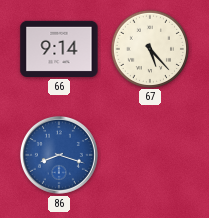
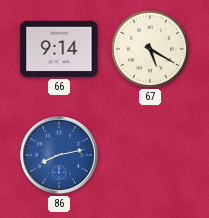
67: 5:23 -> 5:20
86: 8:18 -> 8:13
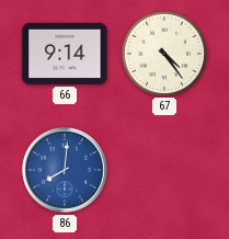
67: 5:20 -> 4:24
86: 8:13 -> 8:01
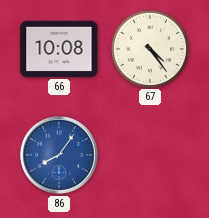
66: 9:14 -> 10:08
86: 8:01 -> 8:06
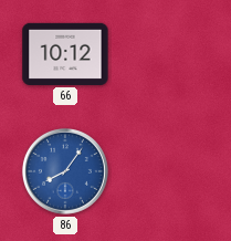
66: 10:08 -> 10:12
67: 4:24 -> none
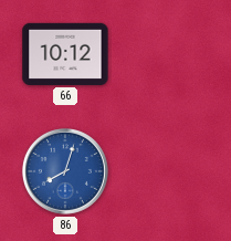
86: 8:06 -> 8:03
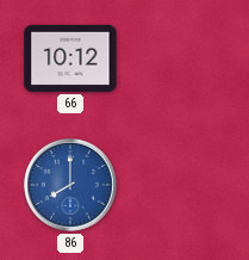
86: 8:03 -> 8:00
